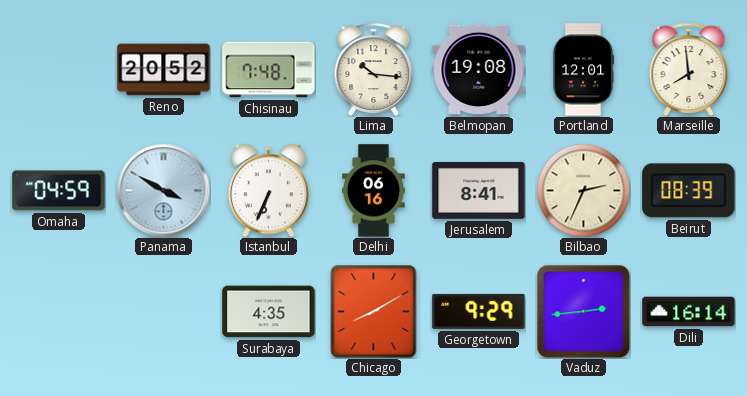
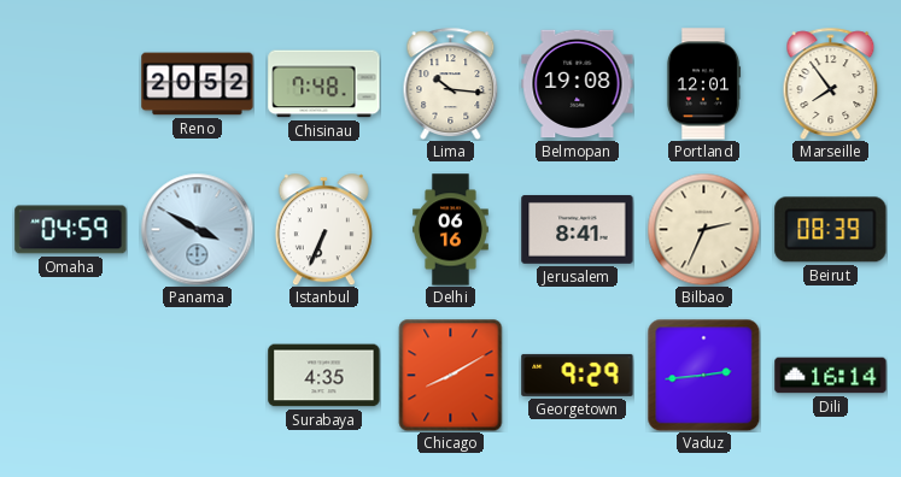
Marseille: 7:59 -> 7:54
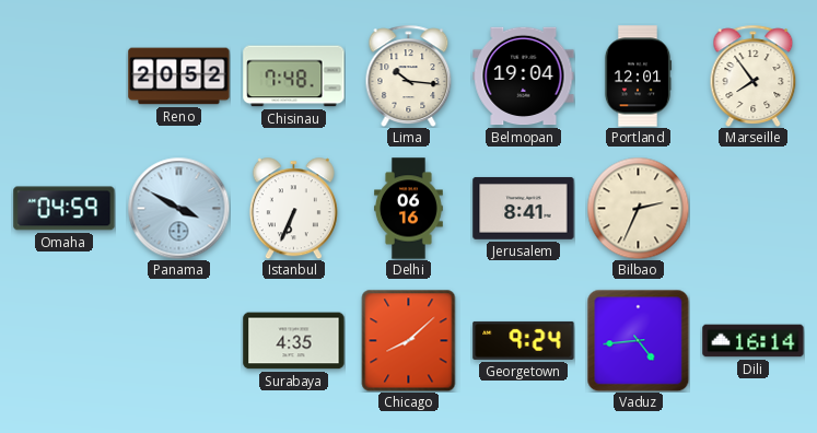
Belmopan: 19:08 -> 19:04
Beirut: 08:39 -> none
Chicago: 8:10 -> 8:08
Georgetown: 9:29 -> 9:24
Vaduz: 2:44 -> 4:44
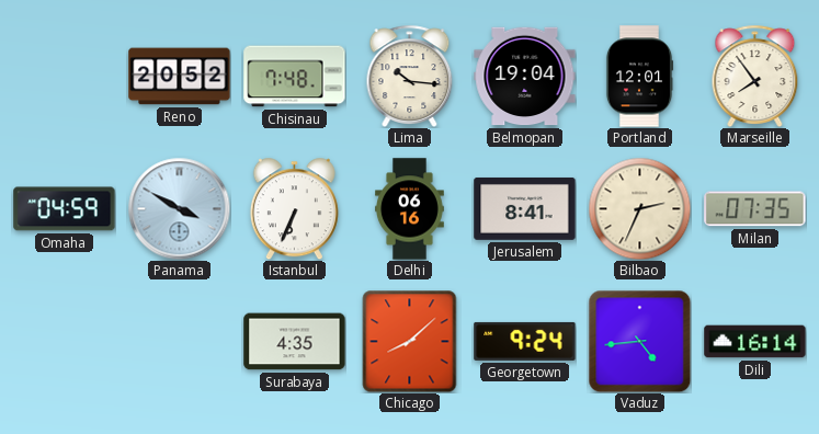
Milan: none -> 07:35
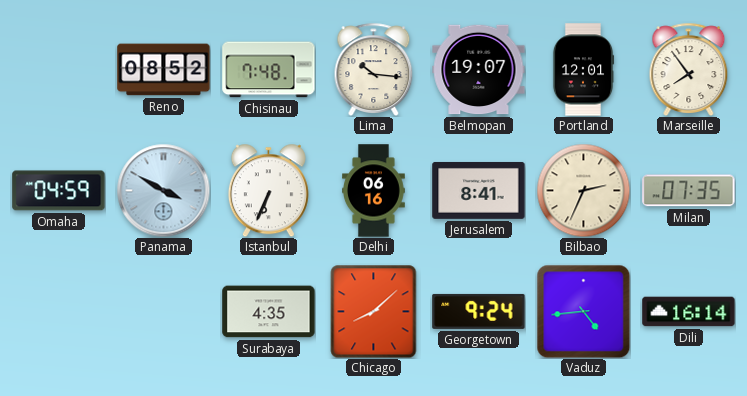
Reno: 20:52 -> 08:52
Belmopan: 19:04 -> 19:07
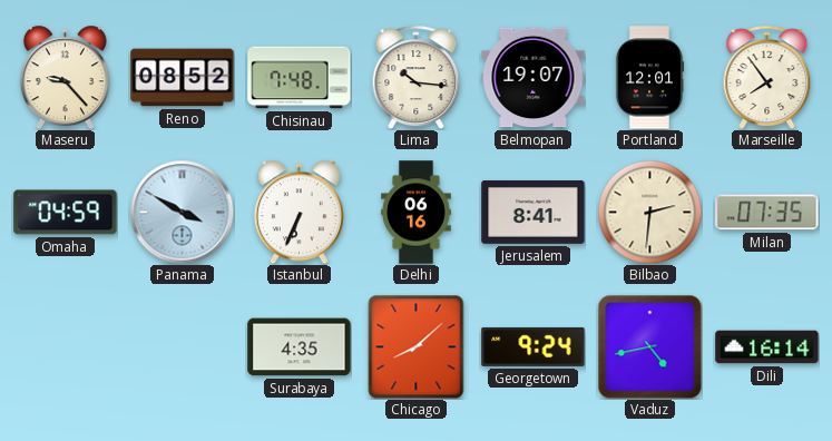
Maseru: none -> 9:23
Bilbao: 2:34 -> 2:31
Vaduz: 4:44 -> 4:43
